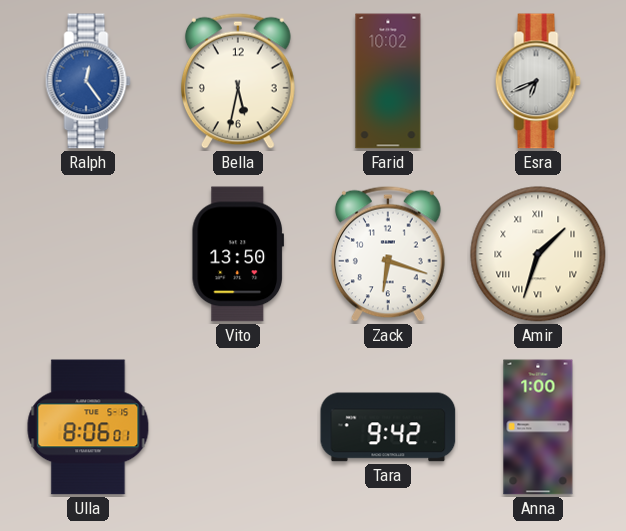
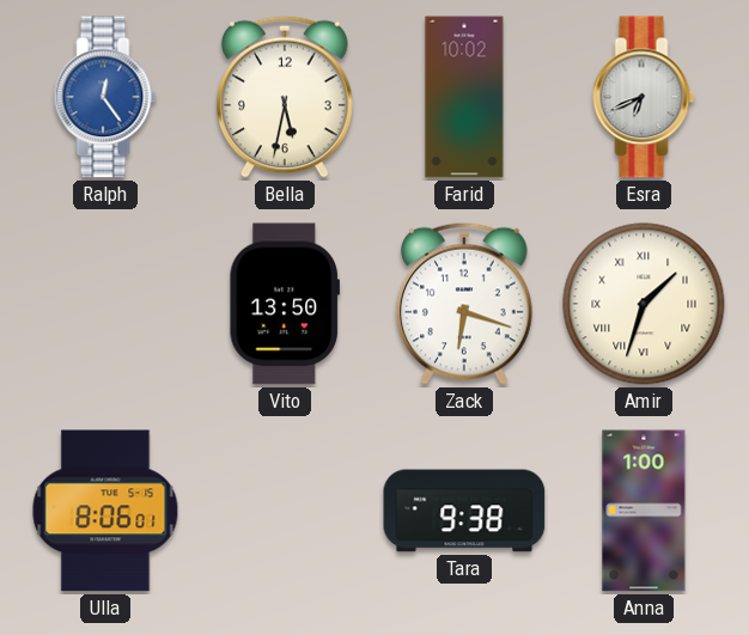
Tara: 9:42 -> 9:38
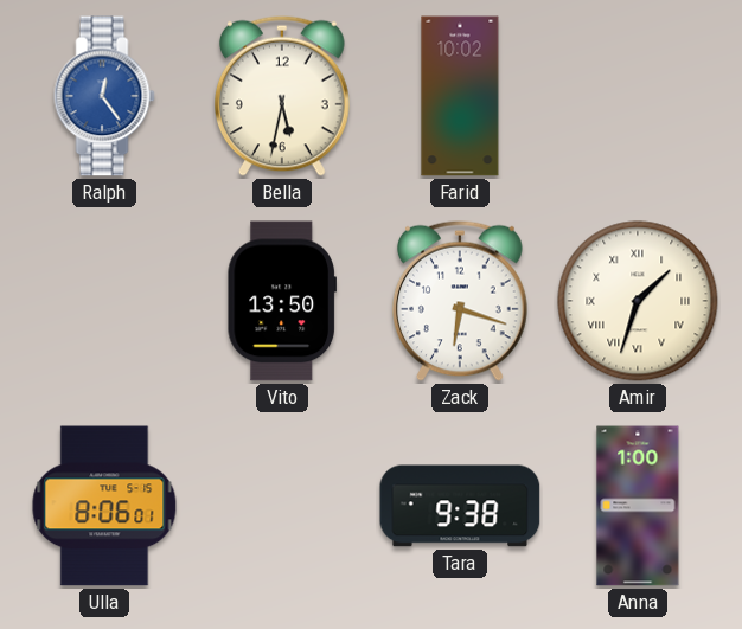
Esra: 6:41 -> none
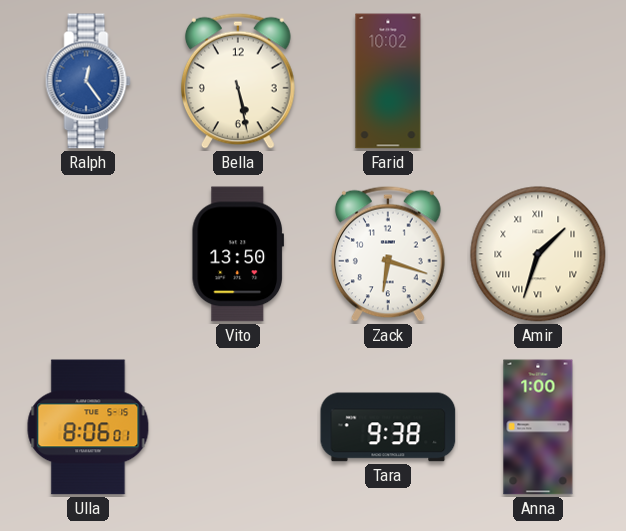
Bella: 5:32 -> 5:28
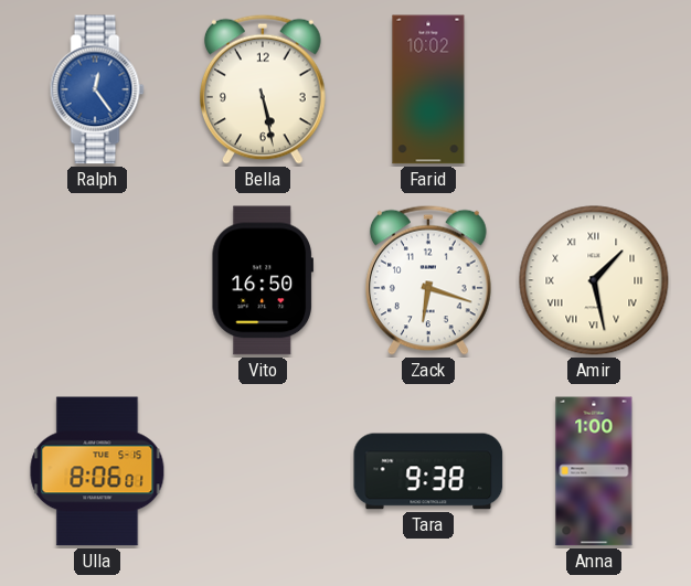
Vito: 13:50 -> 16:50
Amir: 1:33 -> 1:28
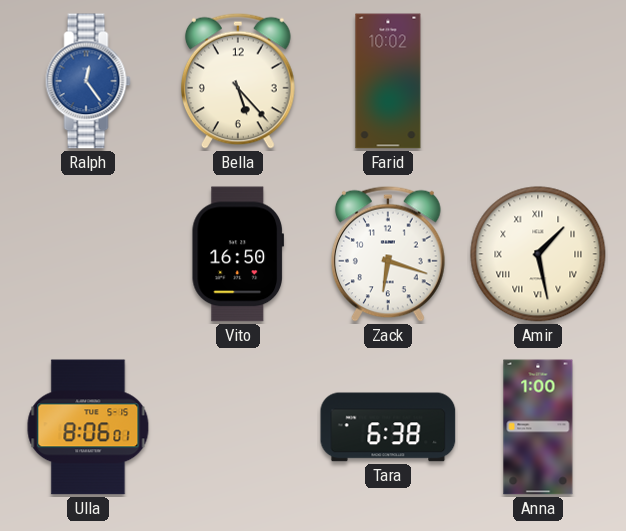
Bella: 5:28 -> 5:23
Tara: 9:38 -> 6:38
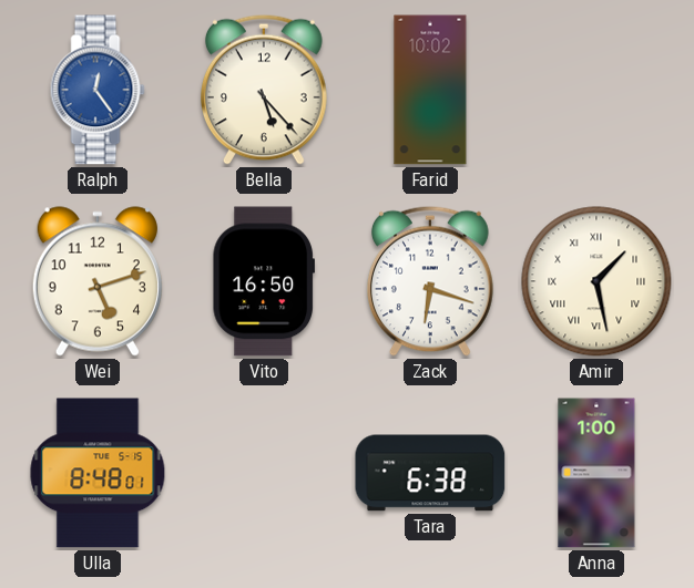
Wei: none -> 5:12
Ulla: 8:06 -> 8:48
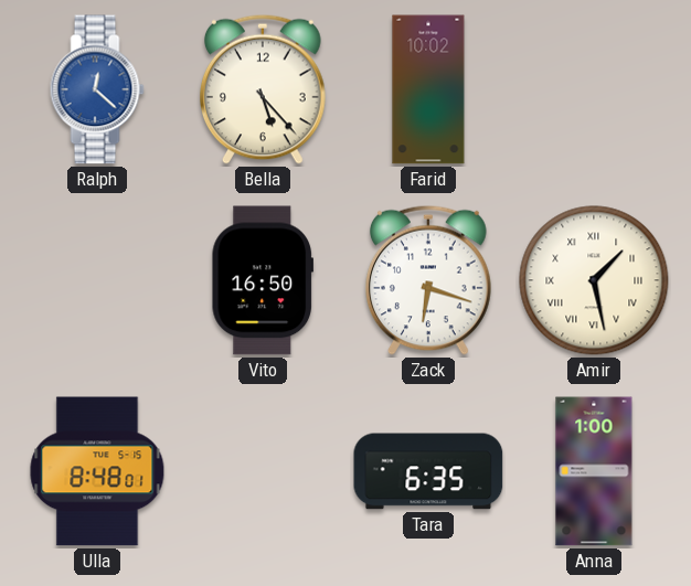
Ralph: 12:24 -> 12:22
Wei: 5:12 -> none
Tara: 6:38 -> 6:35
